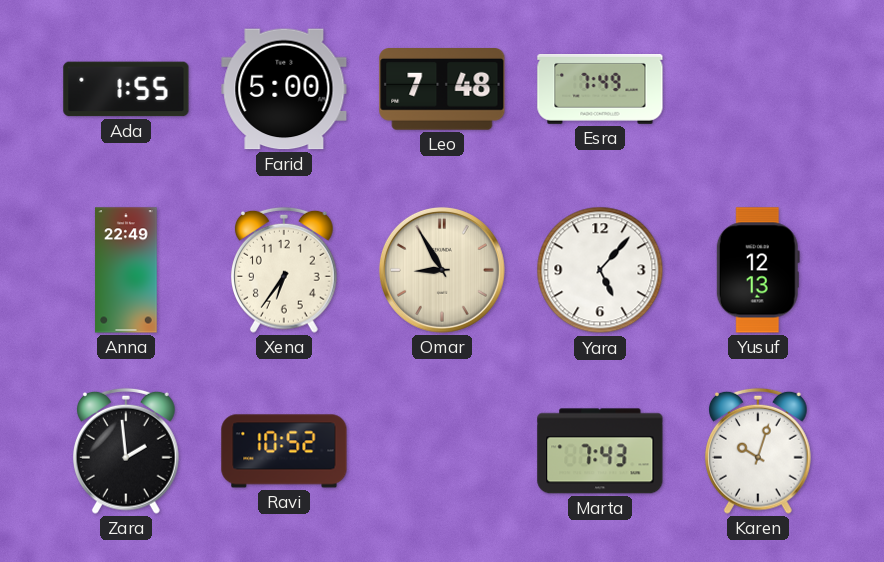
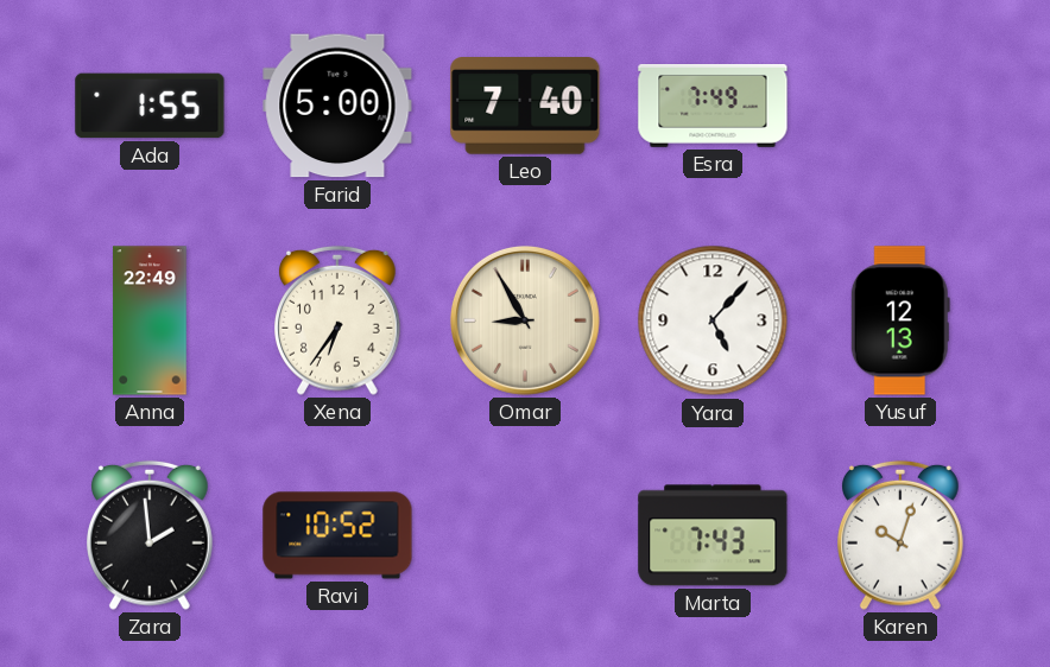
Leo: 7:48 -> 7:40
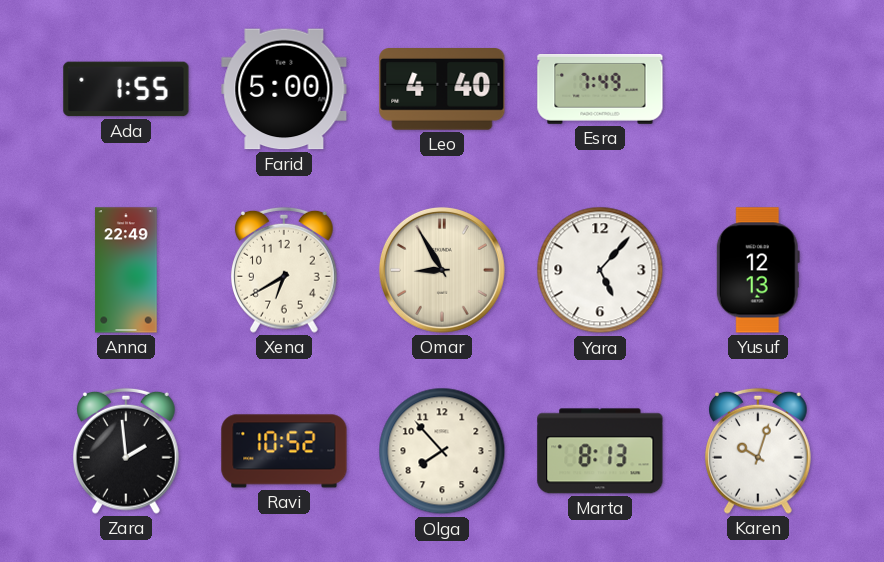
Leo: 7:40 -> 4:40
Xena: 6:36 -> 6:40
Olga: none -> 7:53
Marta: 7:43 -> 8:13
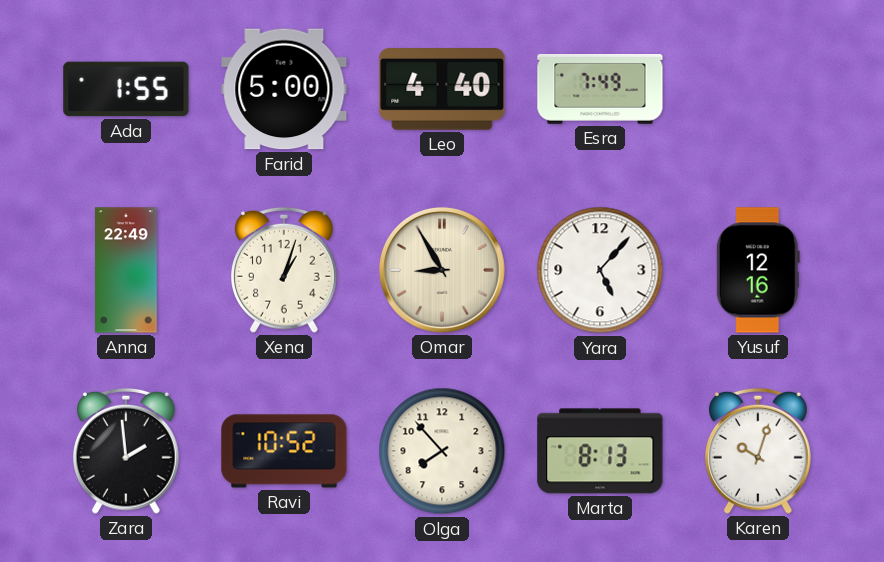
Xena: 6:40 -> 1:03
Yusuf: 12:13 -> 12:16
